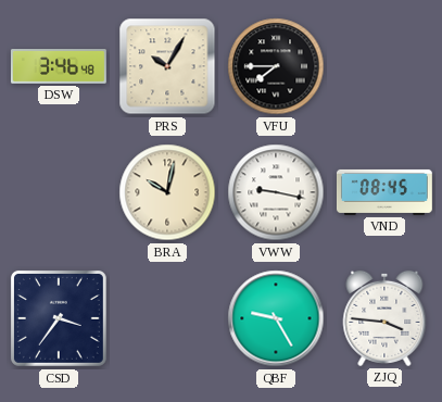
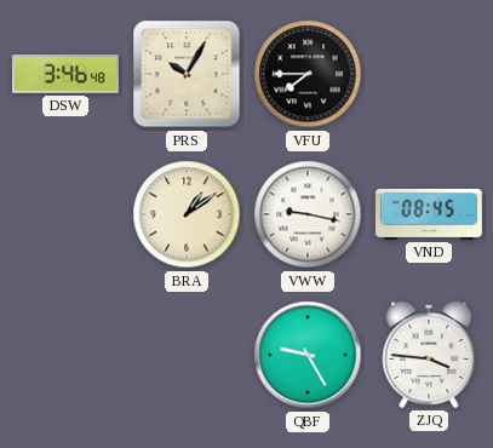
BRA: 10:02 -> 1:09
CSD: 3:36 -> none
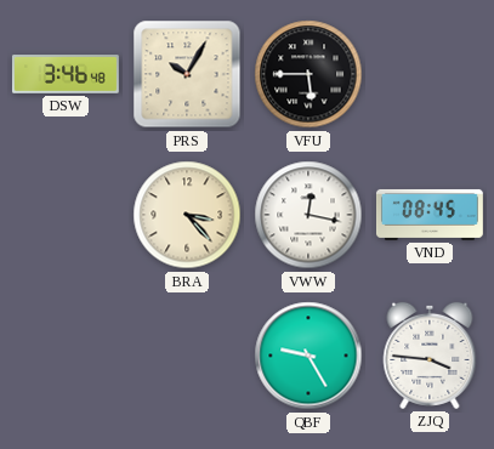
VFU: 7:45 -> 5:45
BRA: 1:09 -> 3:23
VWW: 9:17 -> 12:17
